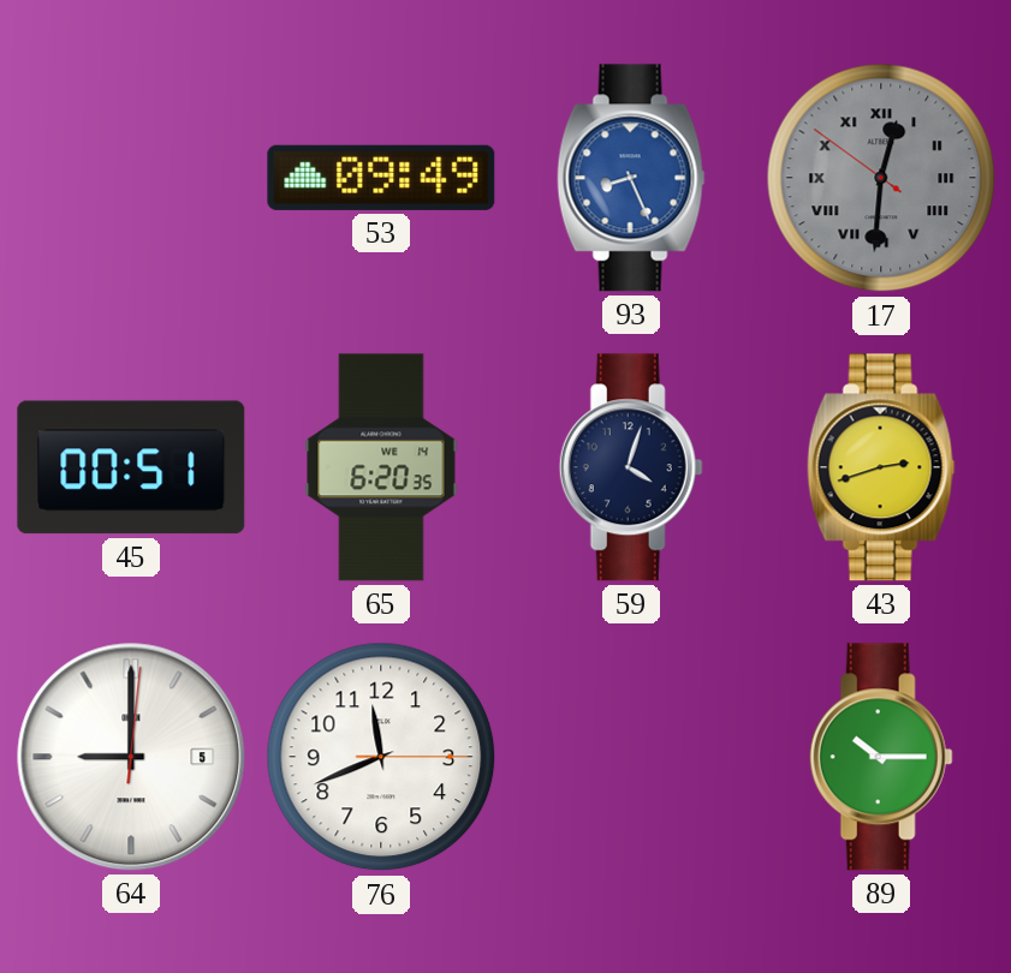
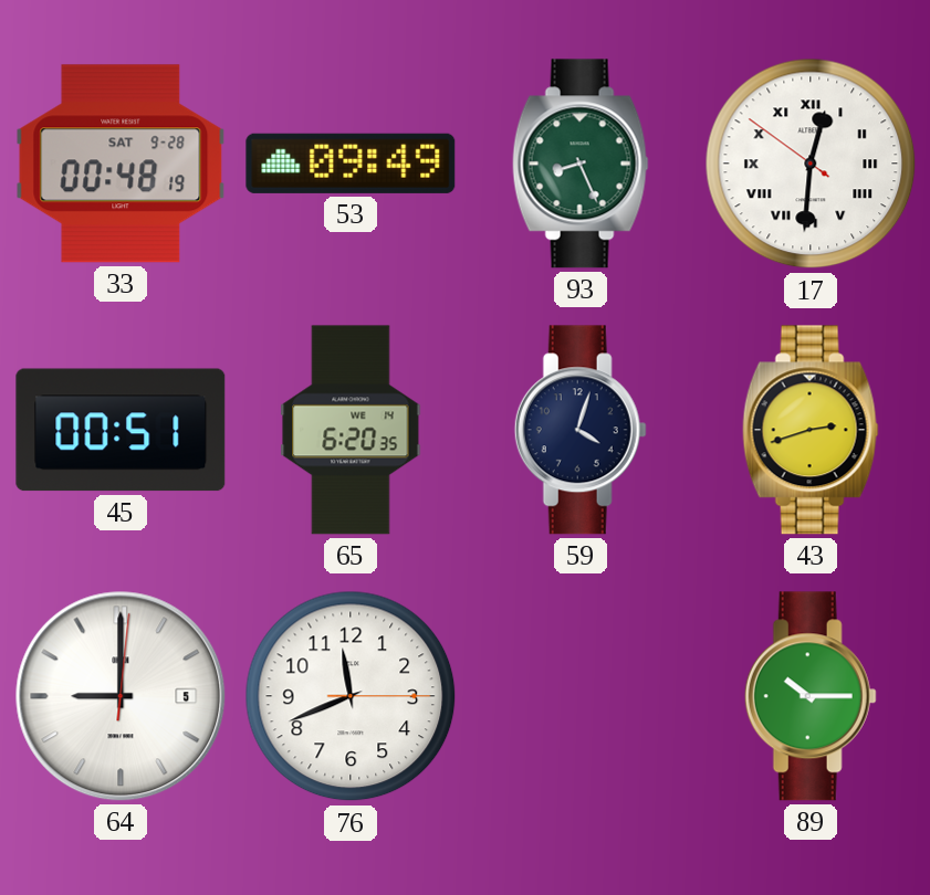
33: none -> 00:48
93 dial: blue -> green
17 dial: grey -> white
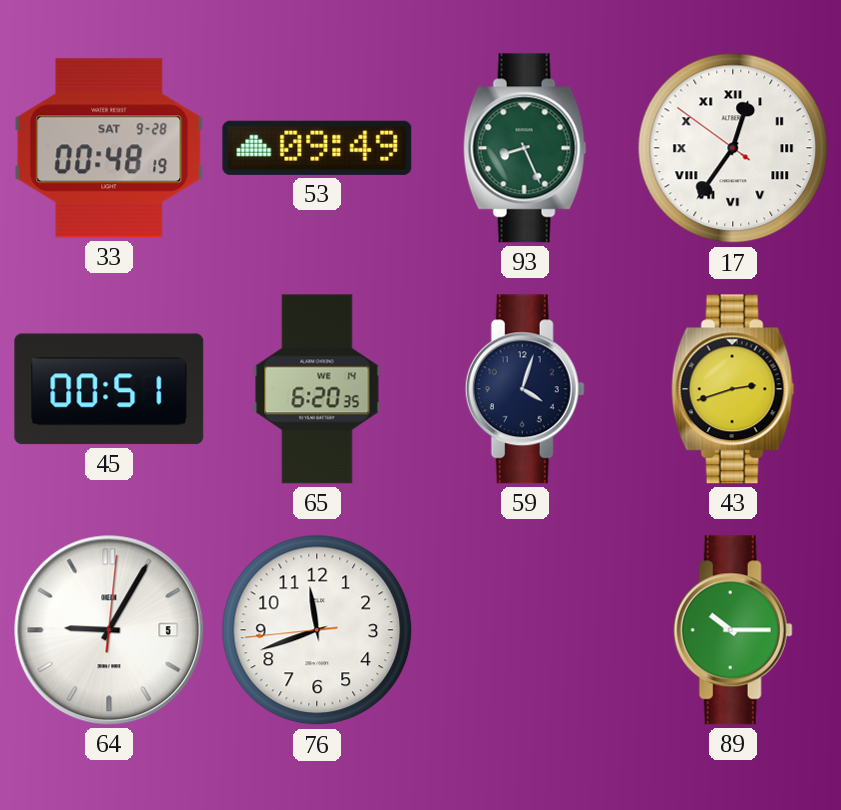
17: 12:30 -> 12:35
64: 9:00 -> 9:05
76: 11:41:15 -> 11:41:44
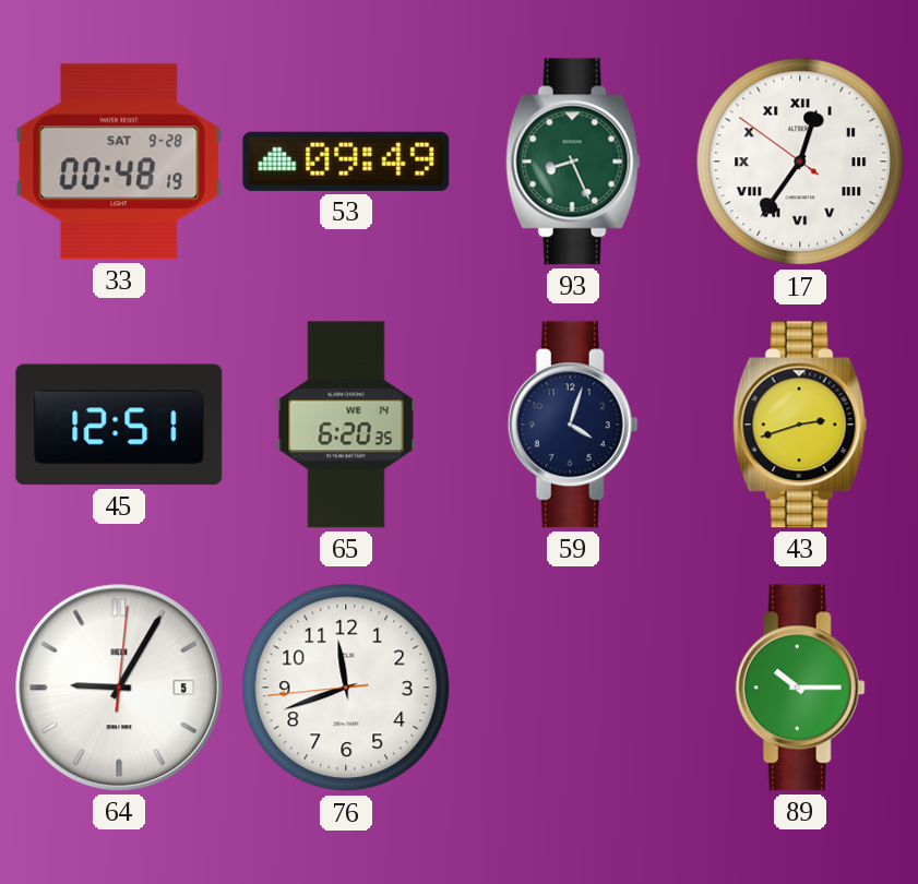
45: 00:51 -> 12:51
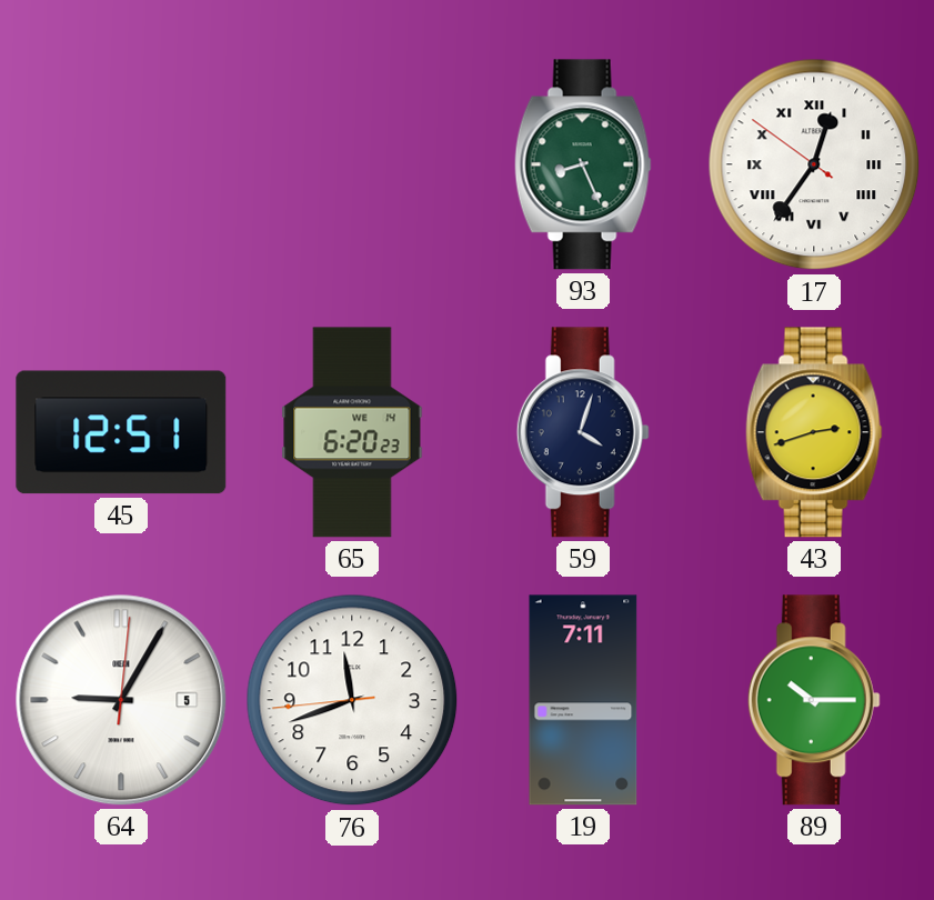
33: 00:48 -> none
53: 09:49 -> none
65: 6:20:35 -> 6:20:23
19: none -> 7:11
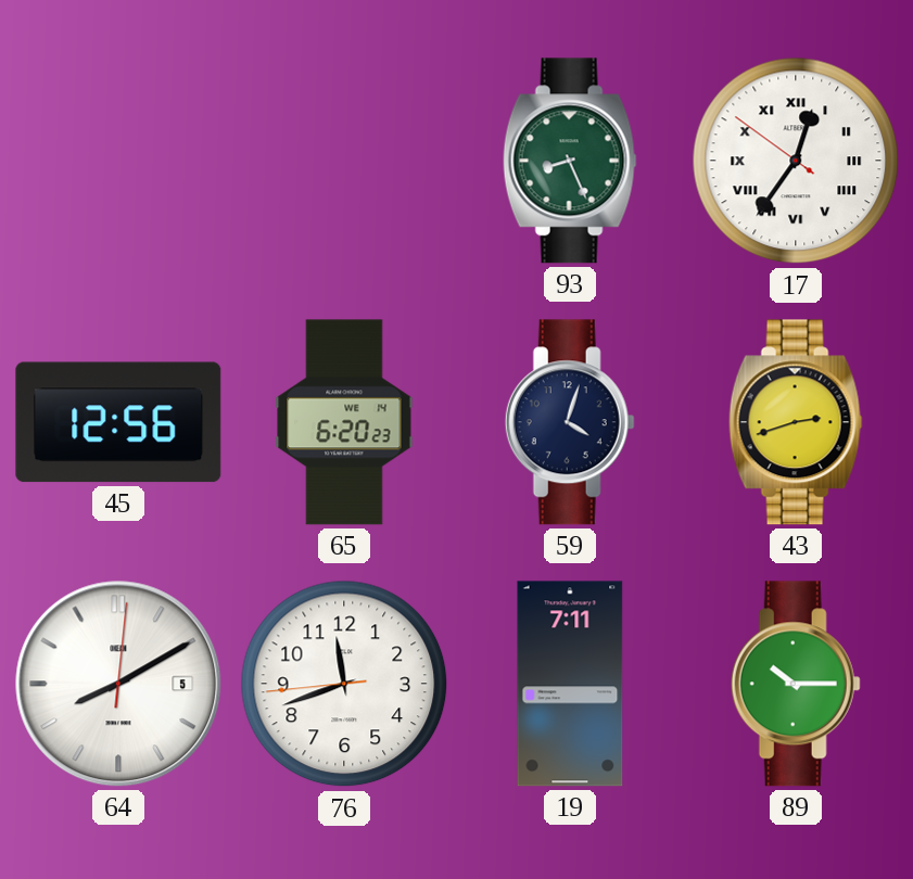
45: 12:51 -> 12:56
64: 9:05 -> 8:10
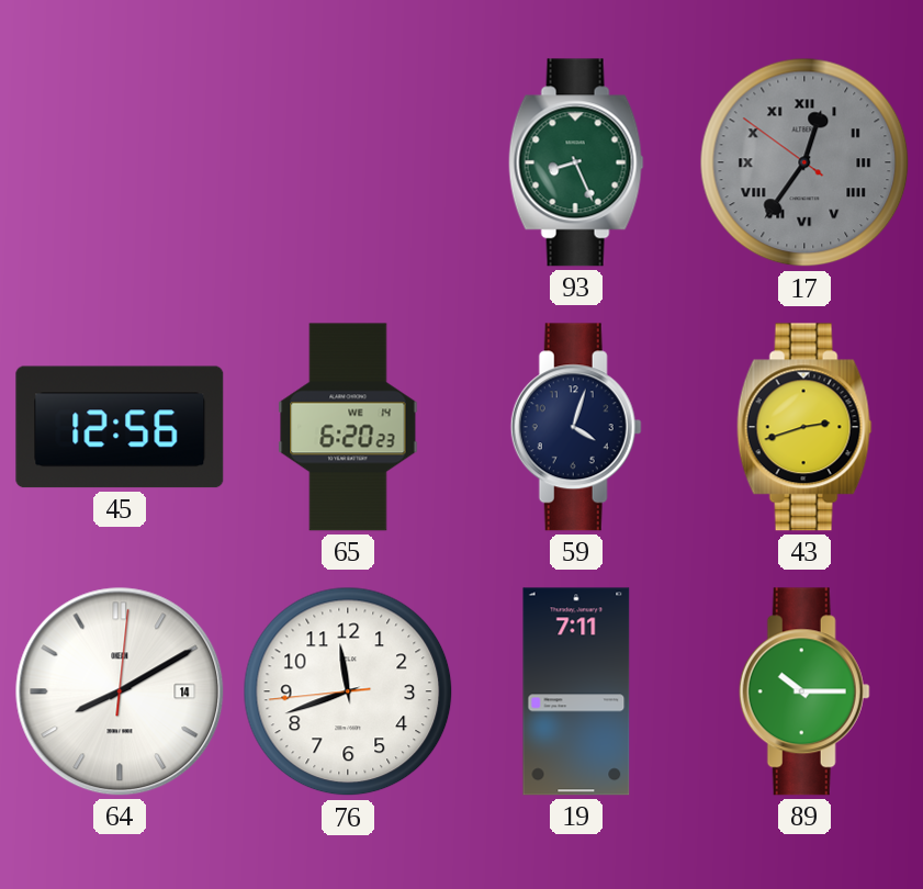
17 dial: white -> grey
64 date: 5 -> 14
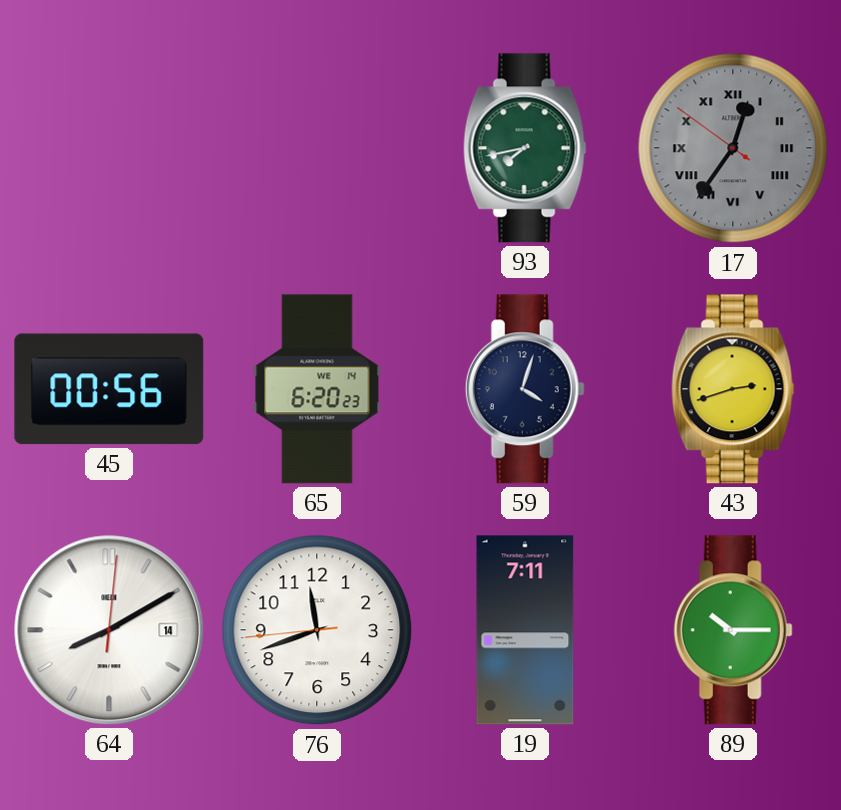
93: 8:26 -> 7:43
45: 12:56 -> 00:56
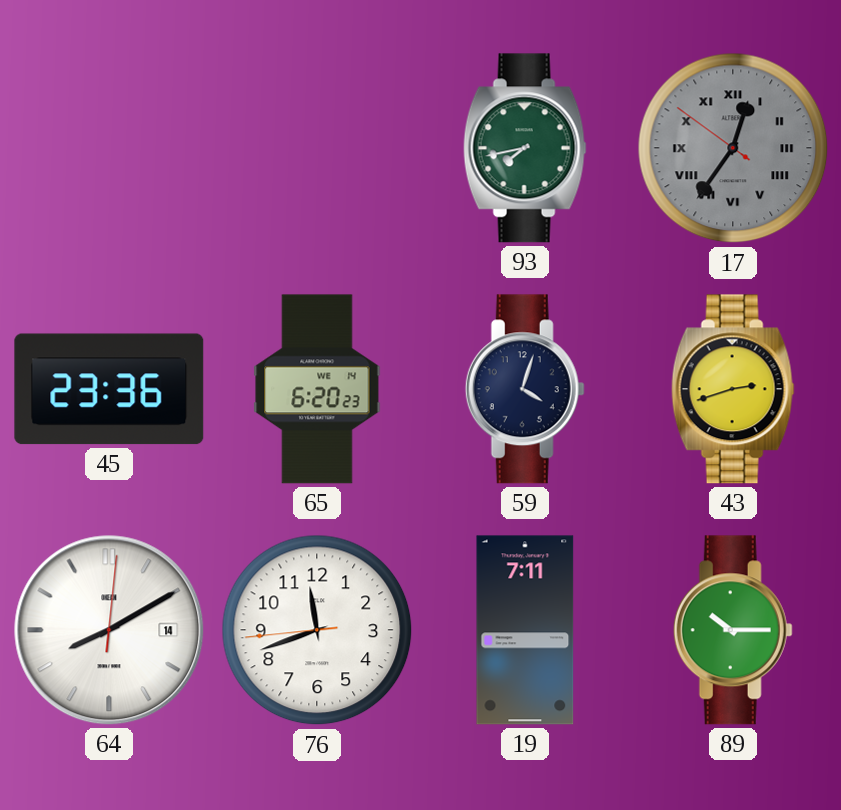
45: 00:56 -> 23:36
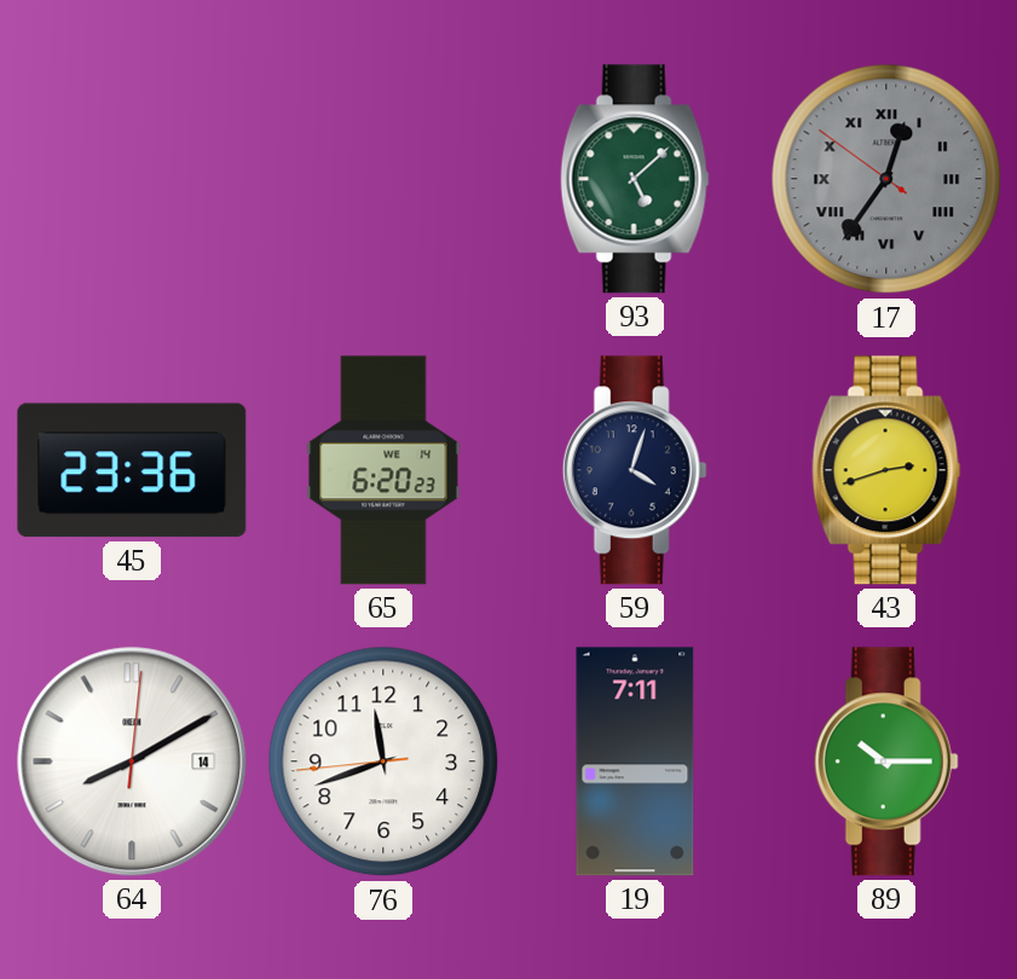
93: 7:43 -> 5:08
